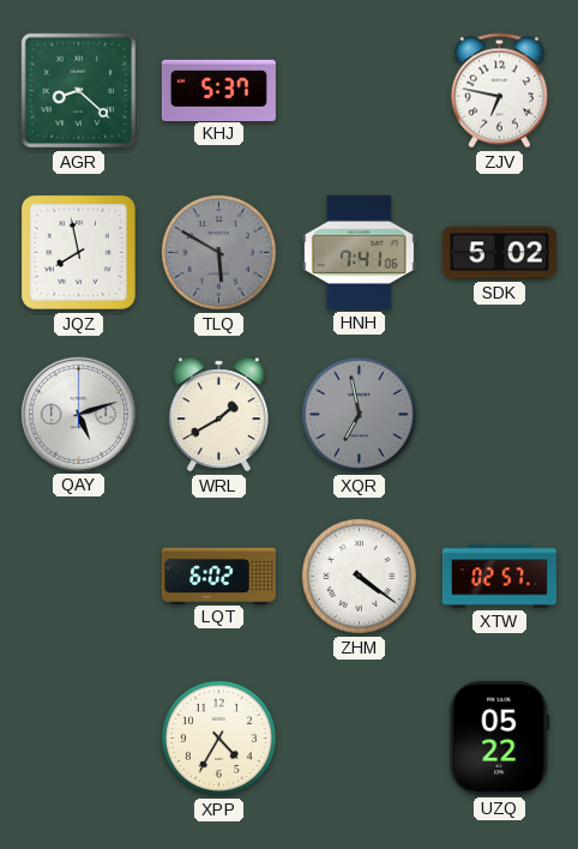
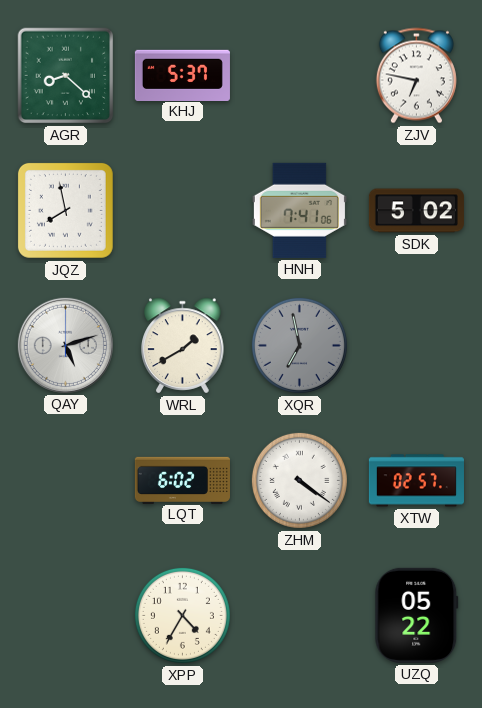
TLQ: 5:50 -> none
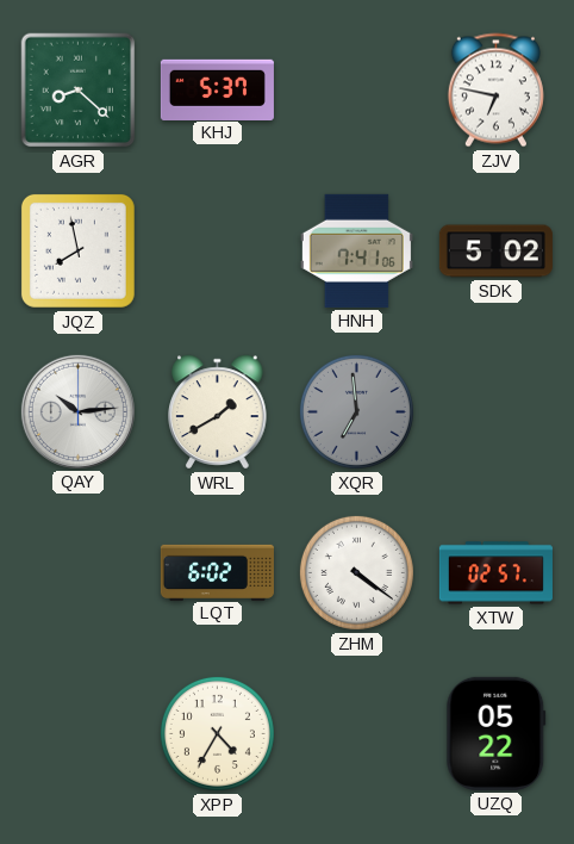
QAY: 5:12 -> 10:14
XQR: 6:58 -> 6:59
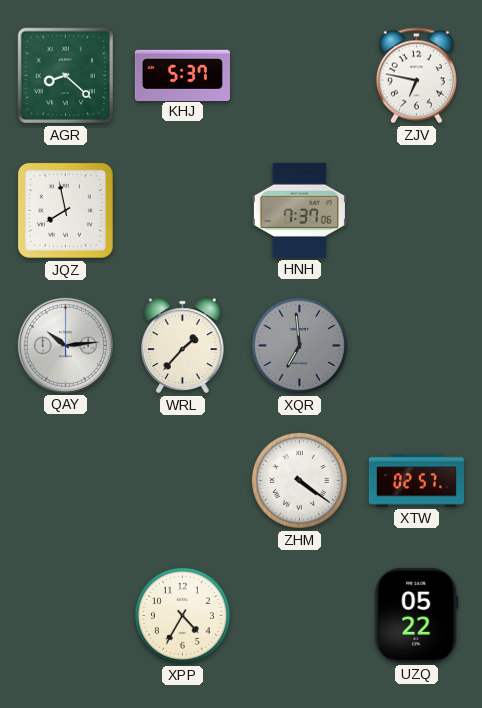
HNH: 7:41 -> 7:37
SDK: 5:02 -> none
WRL: 1:40 -> 1:37
LQT: 6:02 -> none
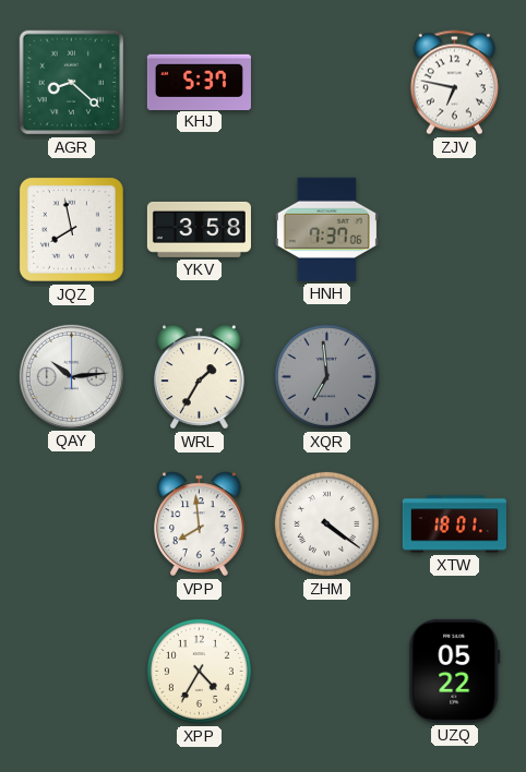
YKV: none -> 3:58
WRL: 1:37 -> 1:35
VPP: none -> 7:59
XTW: 02:57 -> 18:01
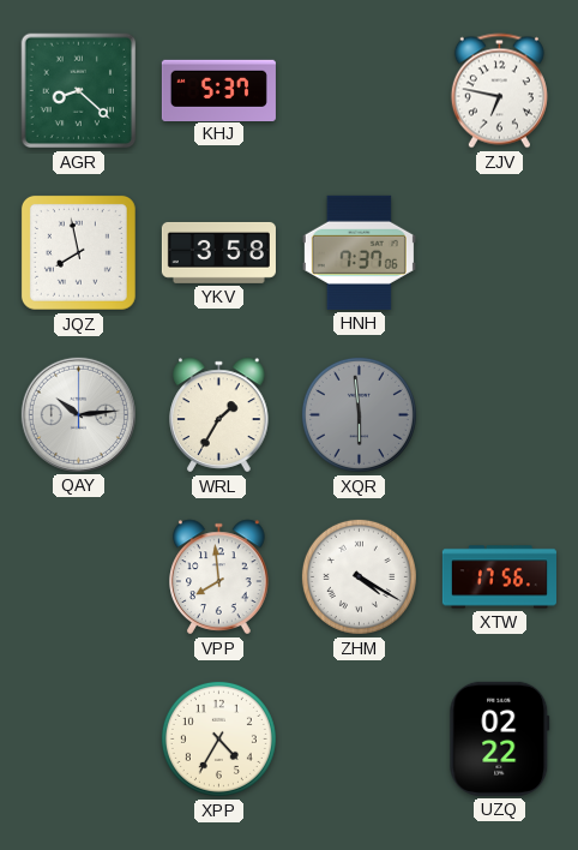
XQR: 6:59 -> 5:59
ZHM: 4:21 -> 4:20
XTW: 18:01 -> 17:56
UZQ: 05:22 -> 02:22
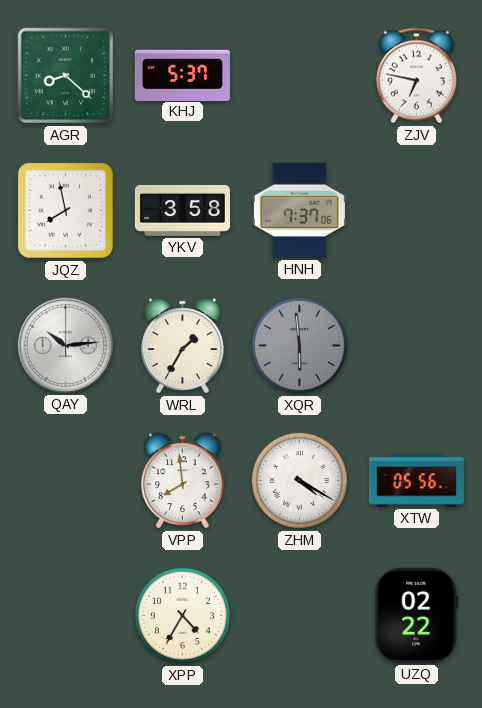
XTW: 17:56 -> 05:56
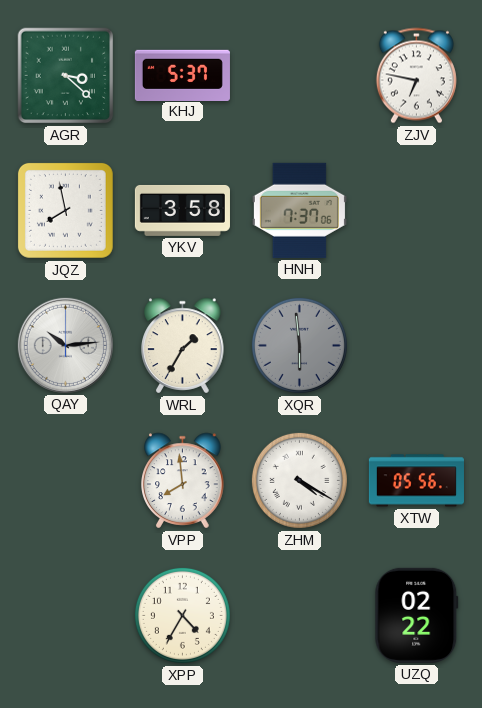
AGR: 8:22 -> 3:22
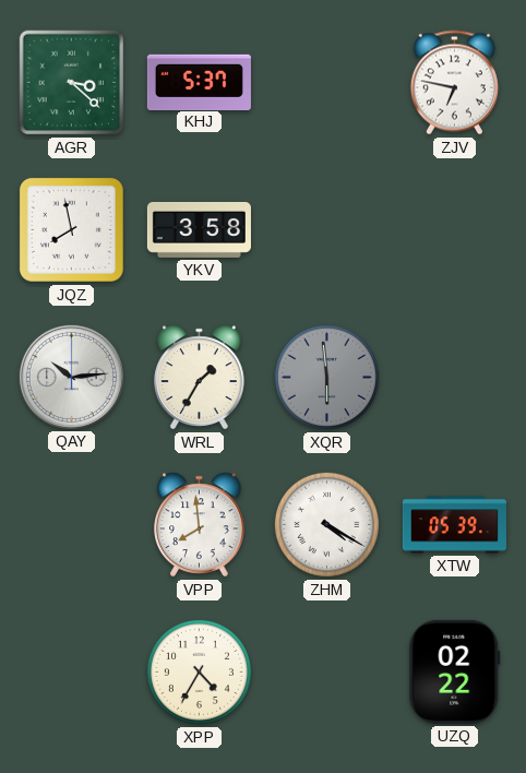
HNH: 7:37 -> none
XTW: 05:56 -> 05:39
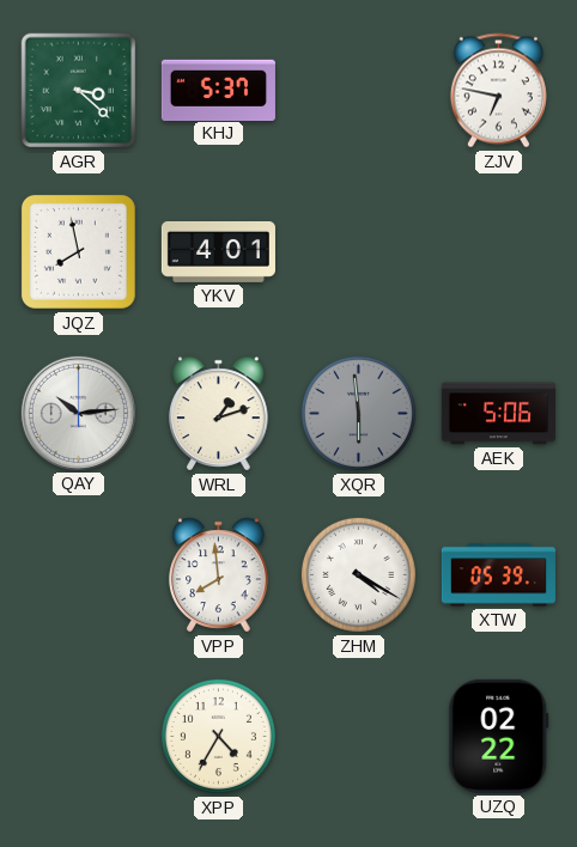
YKV: 3:58 -> 4:01
WRL: 1:35 -> 1:12
AEK: none -> 5:06
